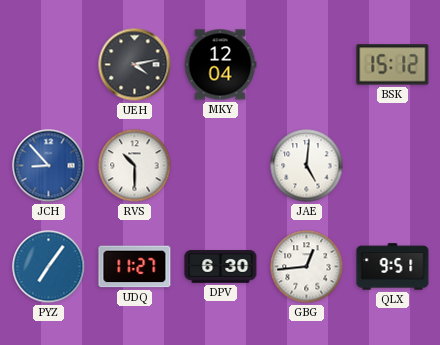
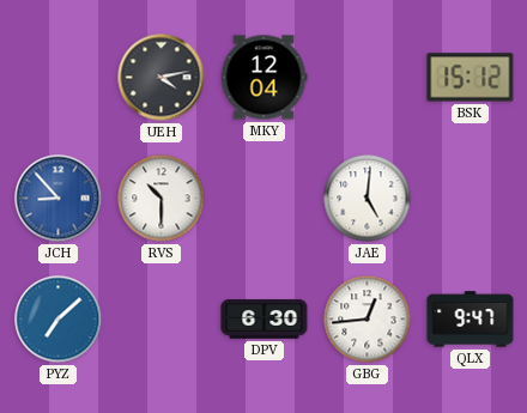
PYZ: 7:06 -> 7:08
UDQ: 11:27 -> none
QLX: 9:51 -> 9:47
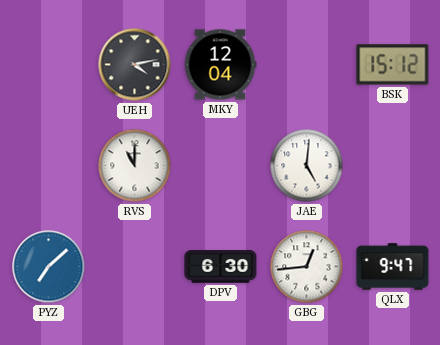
JCH: 8:53 -> none
RVS: 10:30 -> 11:00
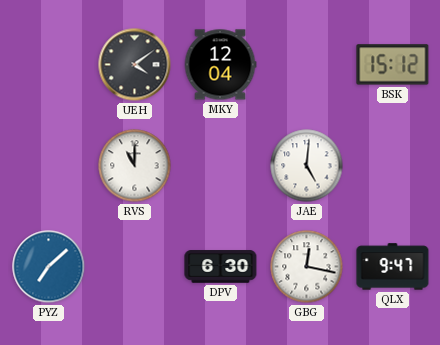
UEH: 4:13 -> 4:09
GBG: 12:44 -> 12:17
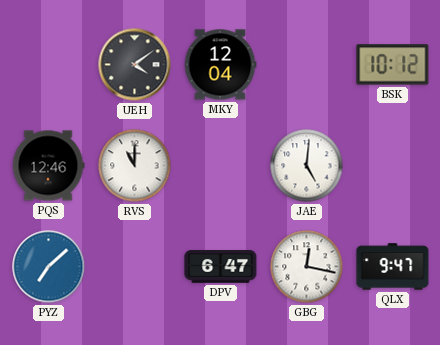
BSK: 15:12 -> 10:12
PQS: none -> 12:46
DPV: 6:30 -> 6:47
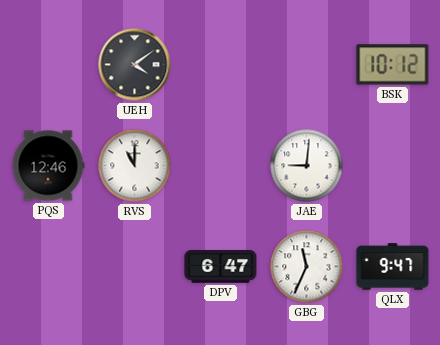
MKY: 12:04 -> none
JAE: 5:01 -> 9:01
PYZ: 7:08 -> none
GBG: 12:17 -> 11:34
